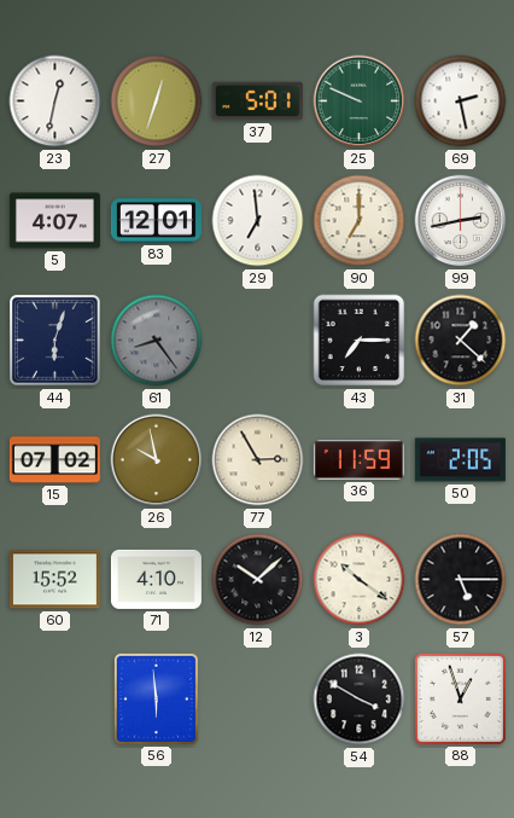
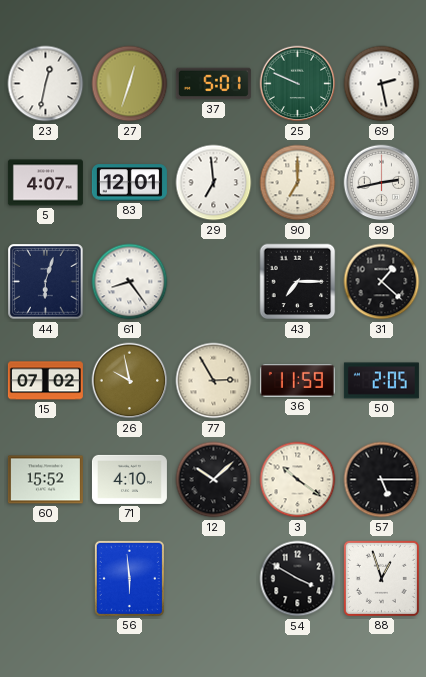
61 dial: grey -> white
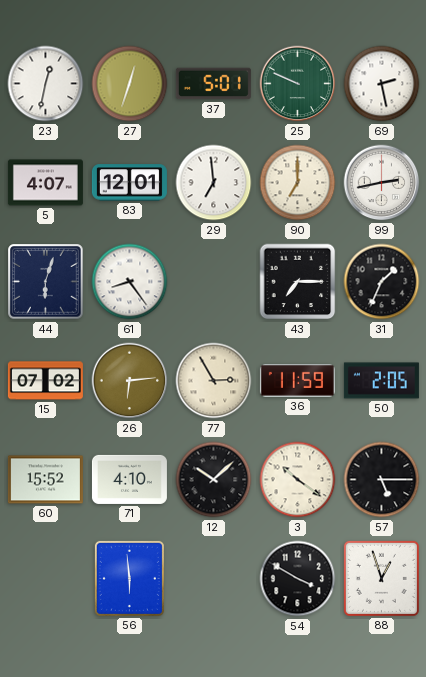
31: 1:22 -> 1:34
26: 9:58 -> 6:14
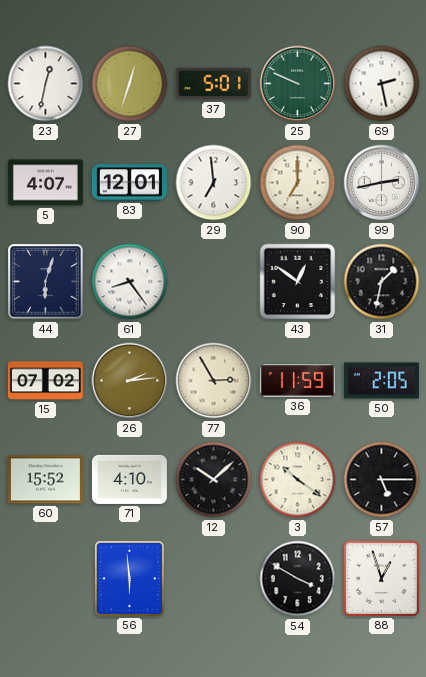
43: 7:15 -> 12:51
31: 1:34 -> 1:32
26: 6:14 -> 2:14
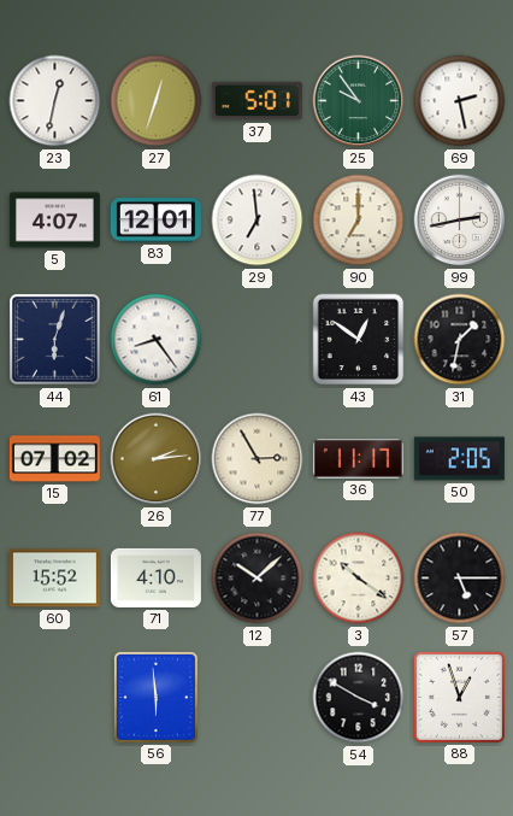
25: 9:49 -> 9:54
36: 11:59 -> 11:17
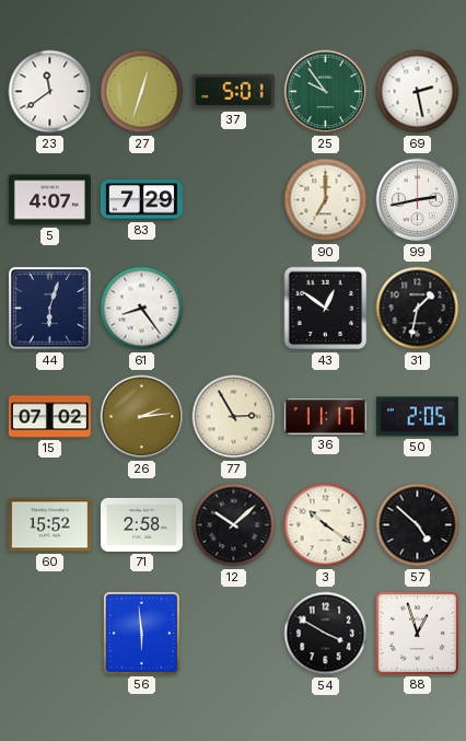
23: 12:32 -> 11:39
83: 12:01 -> 7:29
29: 6:59 -> none
71: 4:10 -> 2:58
57: 5:15 -> 4:52
